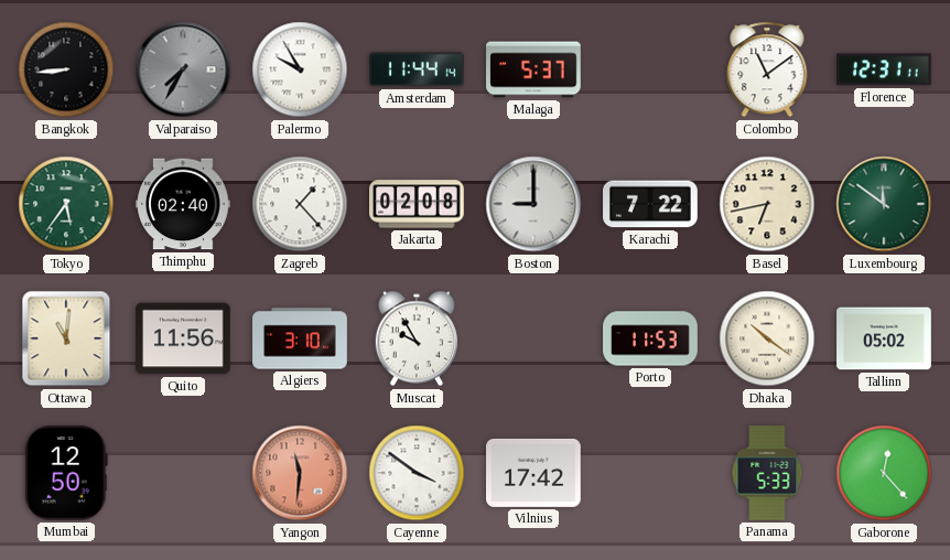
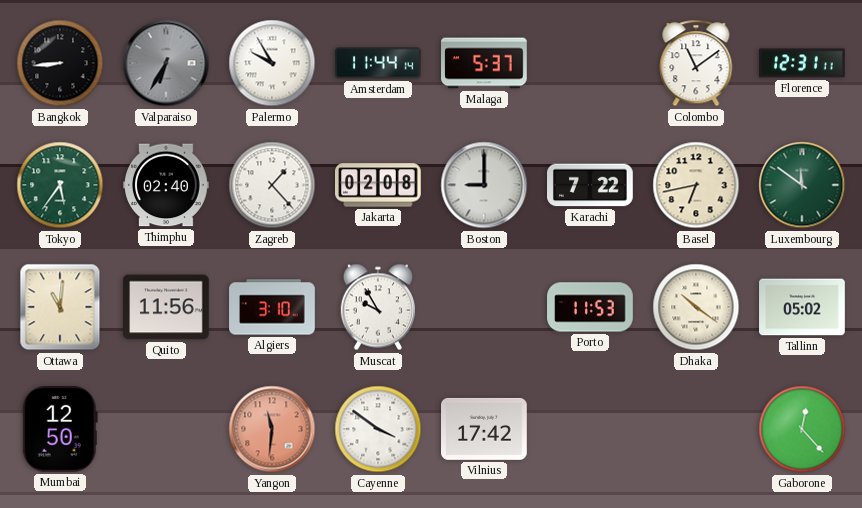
Valparaiso: 7:35 -> 6:35
Panama: 5:33 -> none
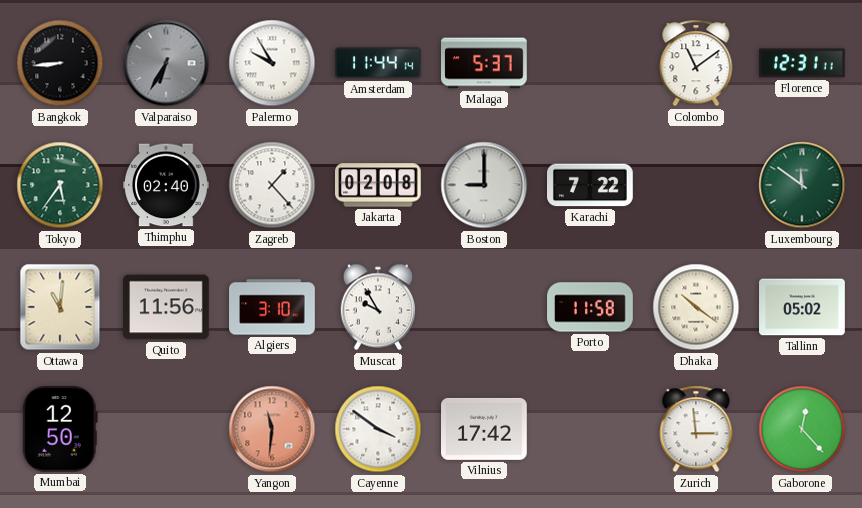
Basel: 6:43 -> none
Porto: 11:53 -> 11:58
Zurich: none -> 2:59
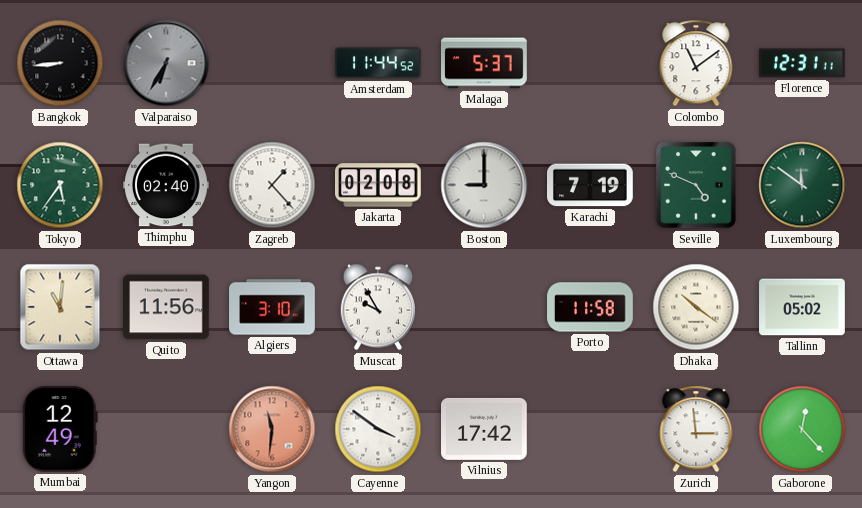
Palermo: 9:55 -> none
Amsterdam: 11:44:14 -> 11:44:52
Karachi: 7:22 -> 7:19
Seville: none -> 4:49
Mumbai: 12:50 -> 12:49
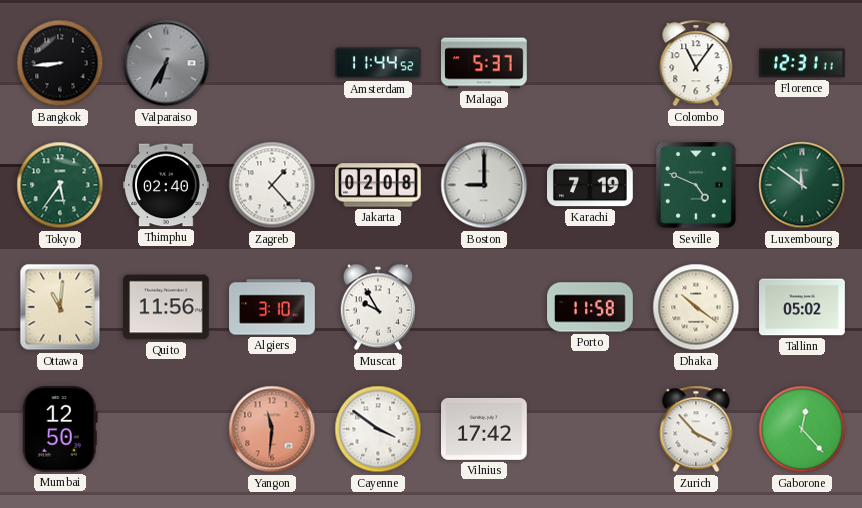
Colombo: 11:09 -> 11:06
Mumbai: 12:49 -> 12:50
Zurich: 2:59 -> 3:53
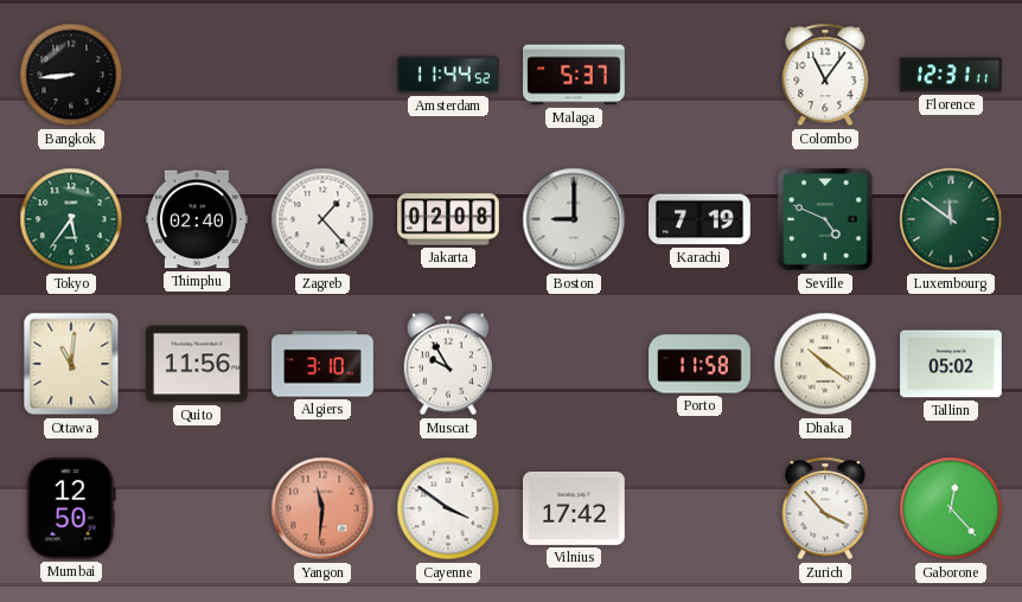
Valparaiso: 6:35 -> none
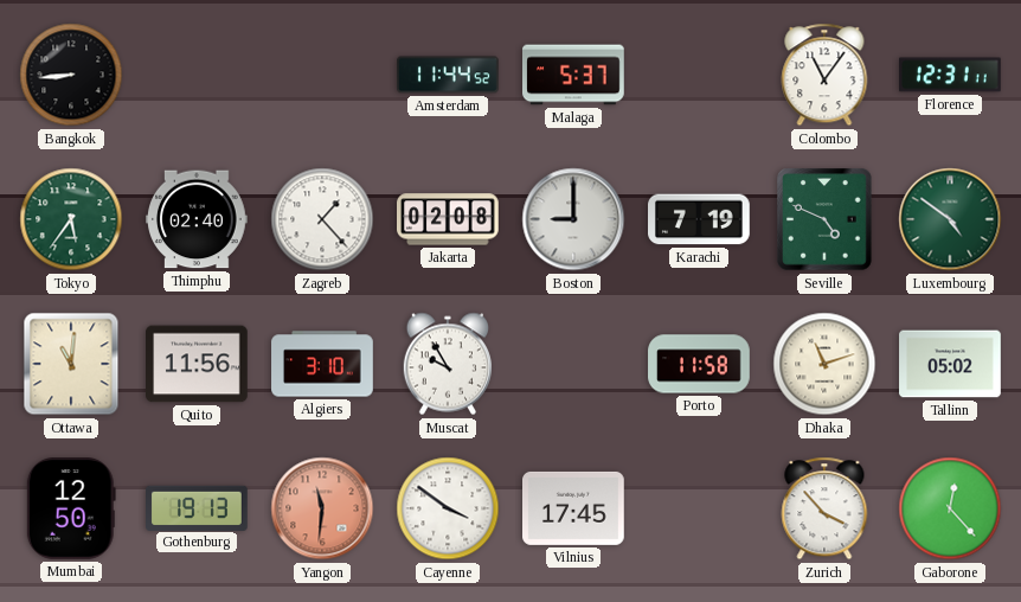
Luxembourg: 11:51 -> 4:51
Dhaka: 10:21 -> 11:12
Gothenburg: none -> 19:13
Vilnius: 17:42 -> 17:45
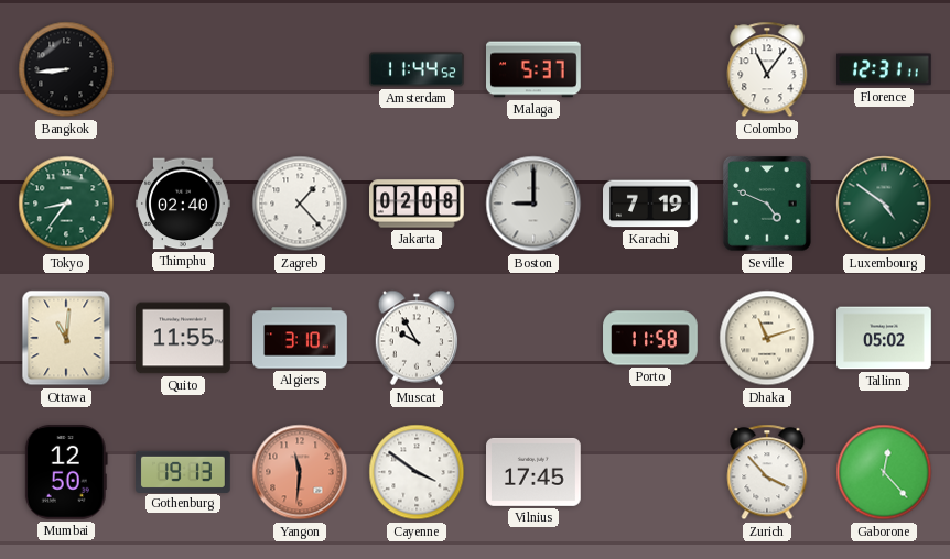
Tokyo: 5:36 -> 8:36
Quito: 11:56 -> 11:55
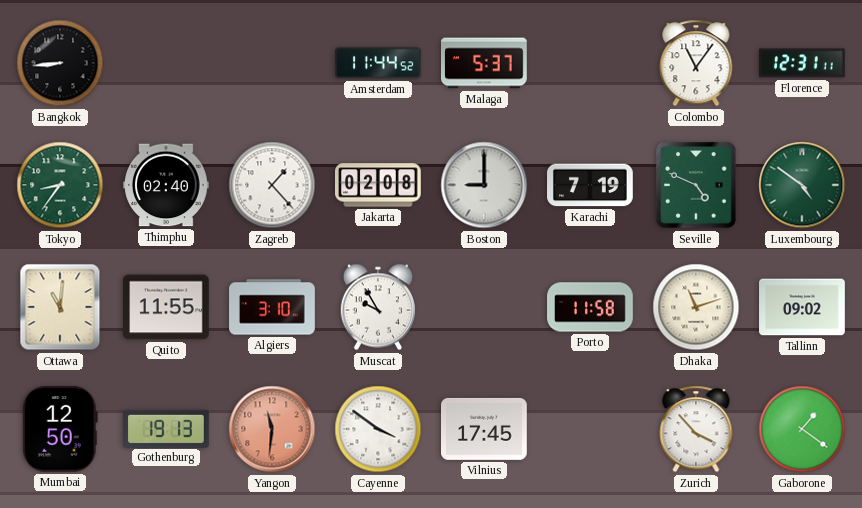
Tallinn: 05:02 -> 09:02
Gaborone: 12:23 -> 1:21
